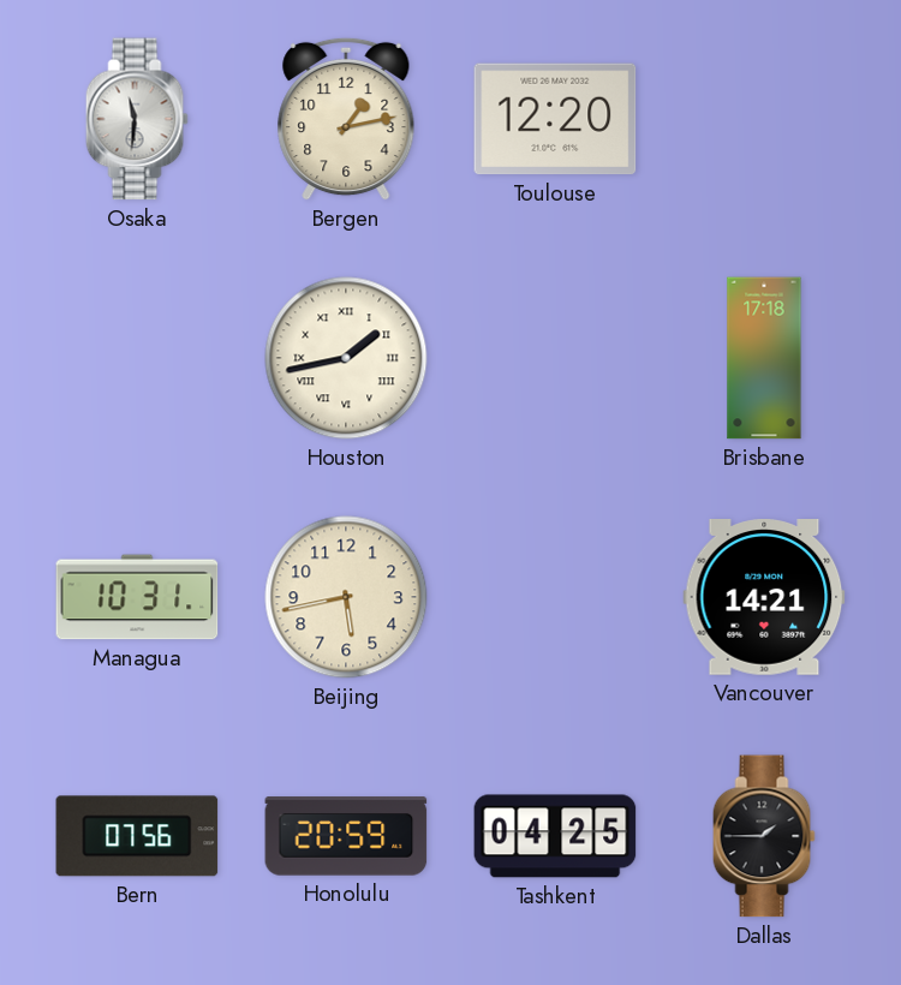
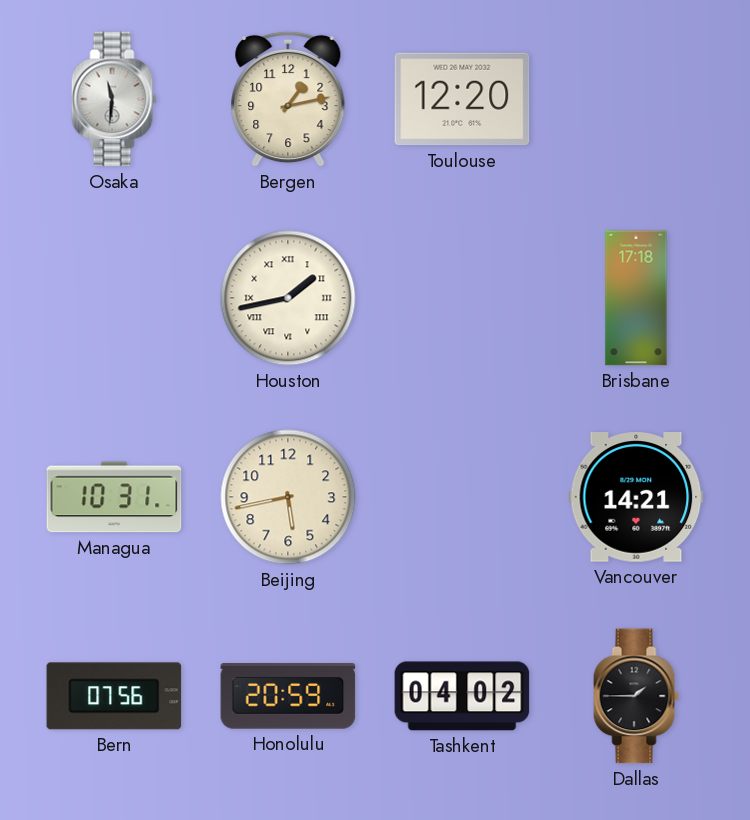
Tashkent: 04:25 -> 04:02
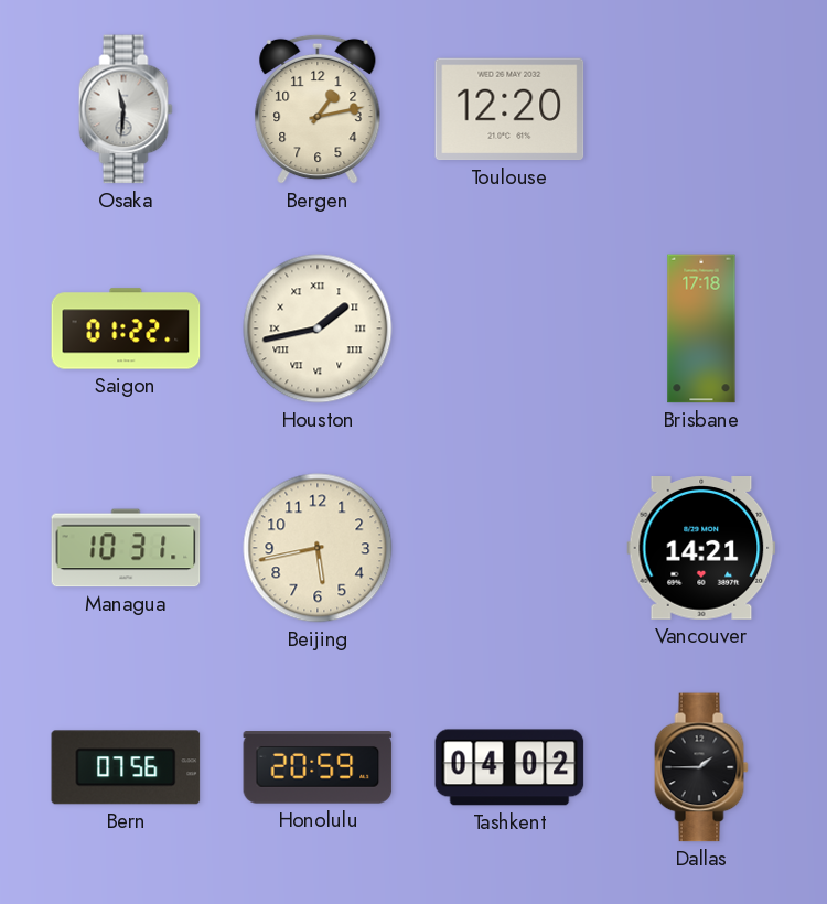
Saigon: none -> 01:22
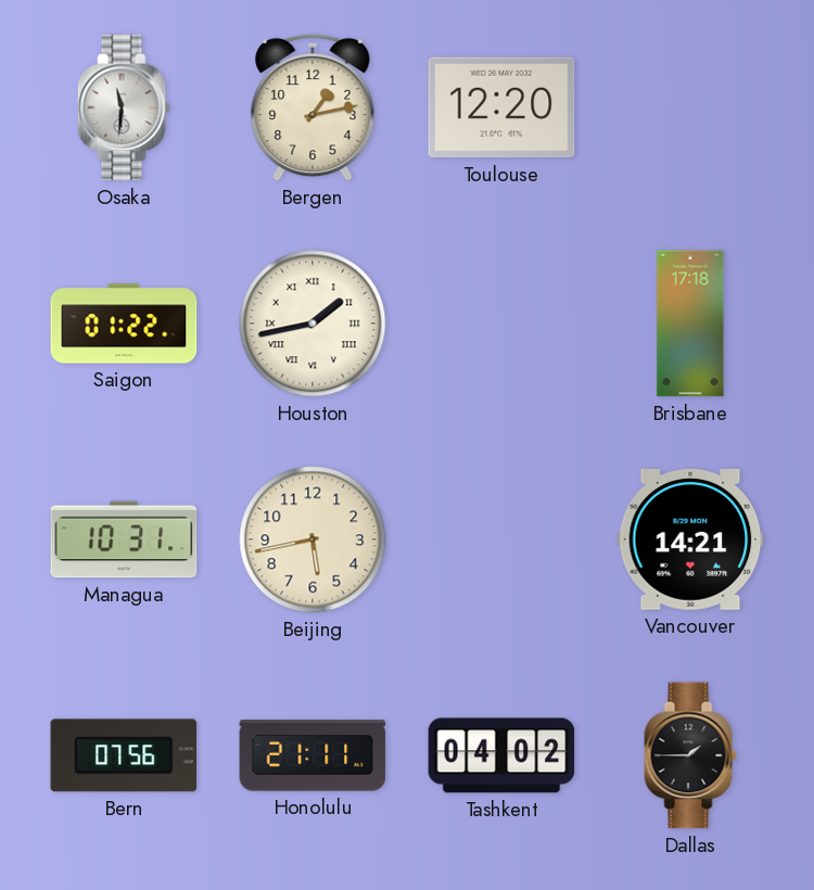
Honolulu: 20:59 -> 21:11
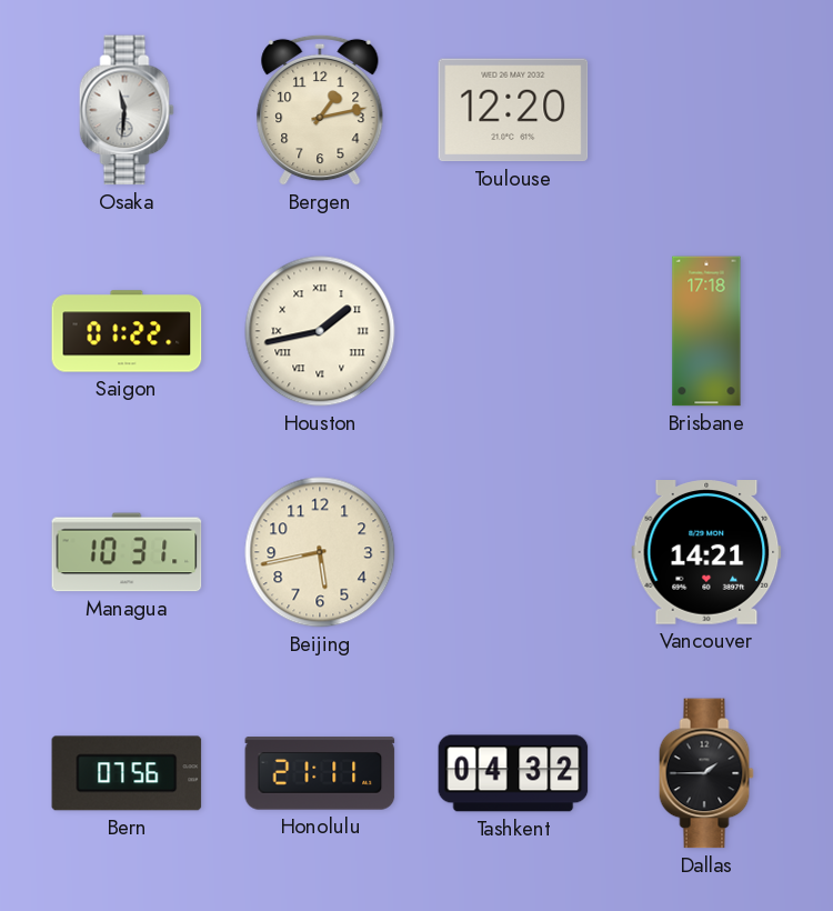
Tashkent: 04:02 -> 04:32
